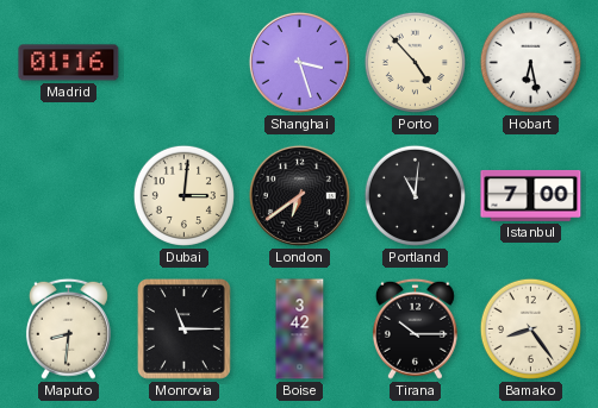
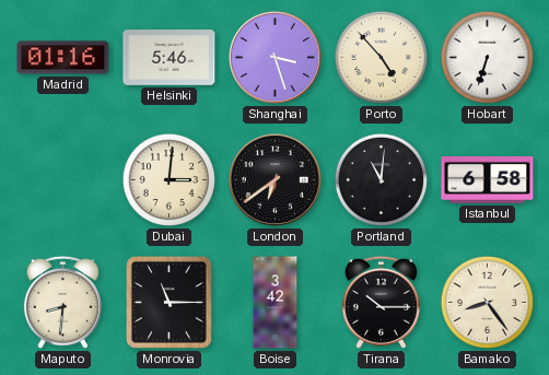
Helsinki: none -> 5:46
Hobart: 6:28 -> 6:33
Istanbul: 7:00 -> 6:58
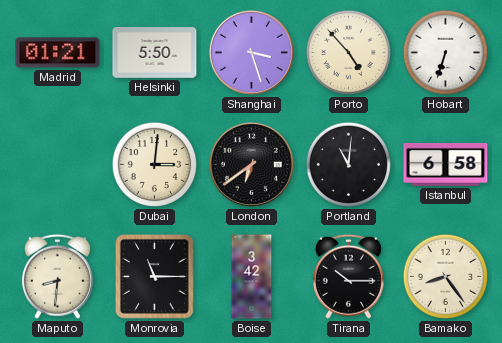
Madrid: 01:16 -> 01:21
Helsinki: 5:46 -> 5:50
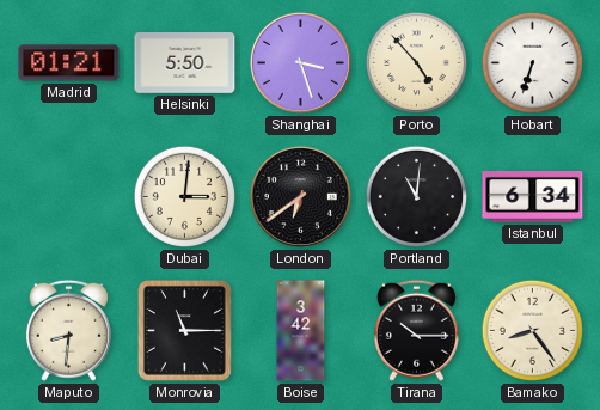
Istanbul: 6:58 -> 6:34
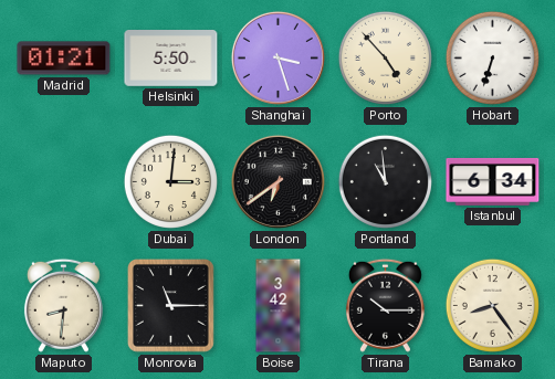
Portland: 11:01 -> 10:59
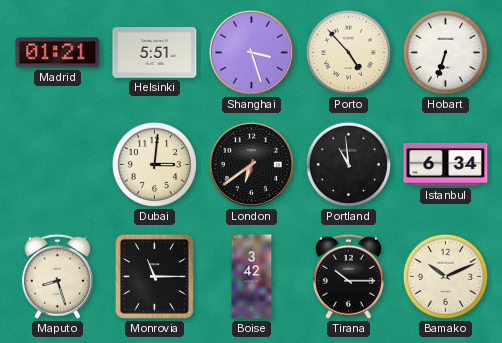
Helsinki: 5:50 -> 5:51
Maputo: 8:31 -> 8:27
Bamako: 8:24 -> 10:11
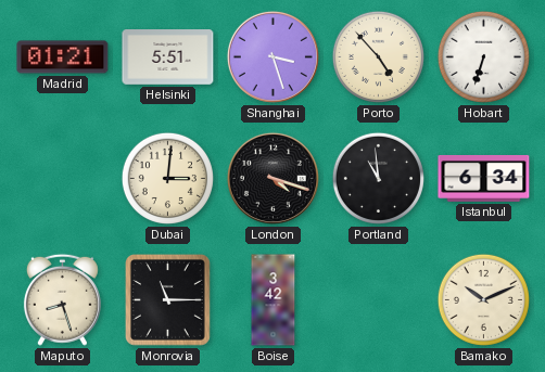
London: 6:39 -> 4:18
Tirana: 10:15 -> none
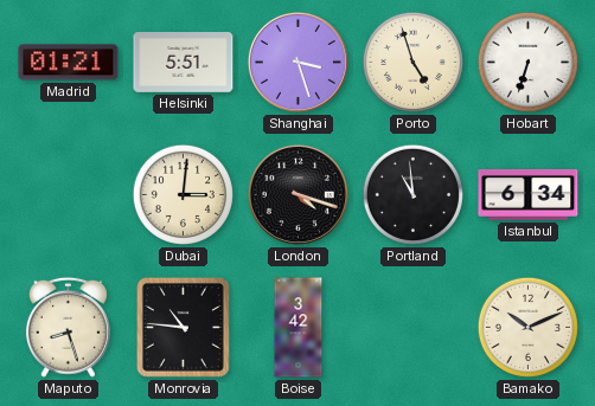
Porto: 4:53 -> 4:57
Monrovia: 11:15 -> 10:46
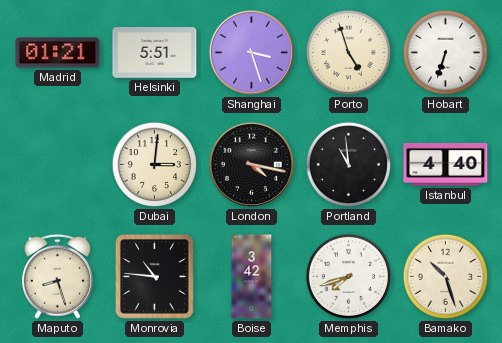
London: 4:18 -> 4:17
Istanbul: 6:34 -> 4:40
Memphis: none -> 7:42
Bamako: 10:11 -> 10:27
